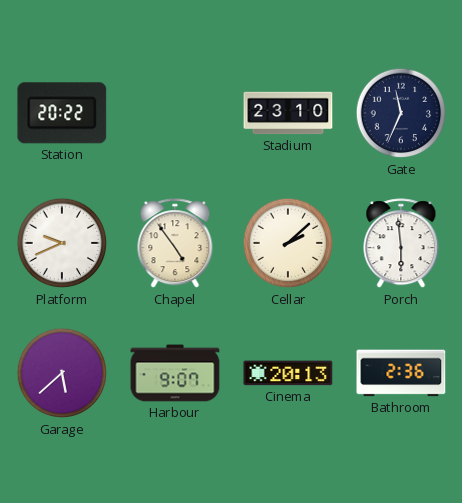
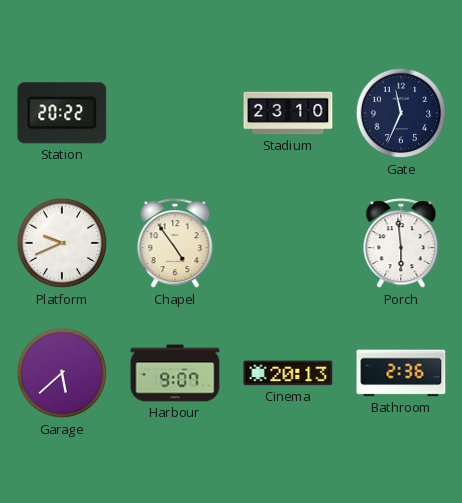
Cellar: 2:08 -> none
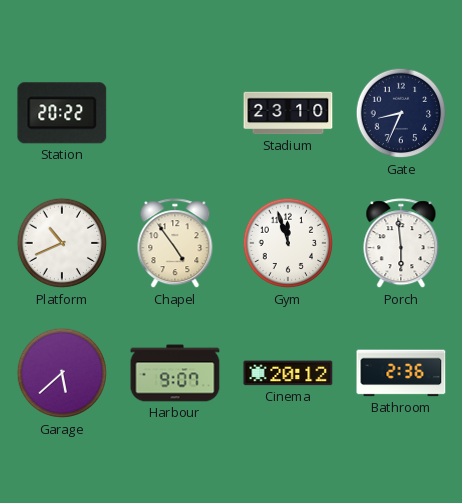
Gate: 11:34 -> 8:34
Platform: 9:41 -> 10:41
Gym: none -> 11:57
Cinema: 20:13 -> 20:12
